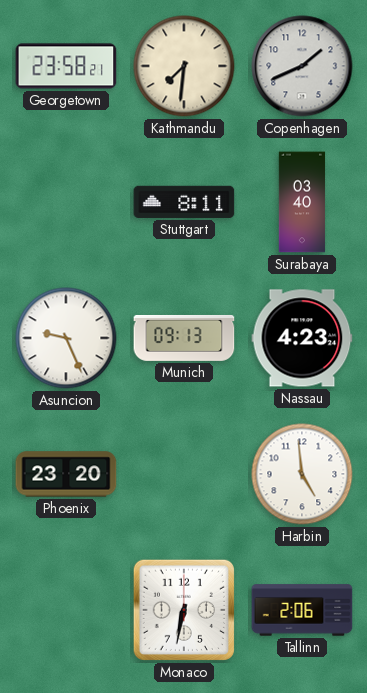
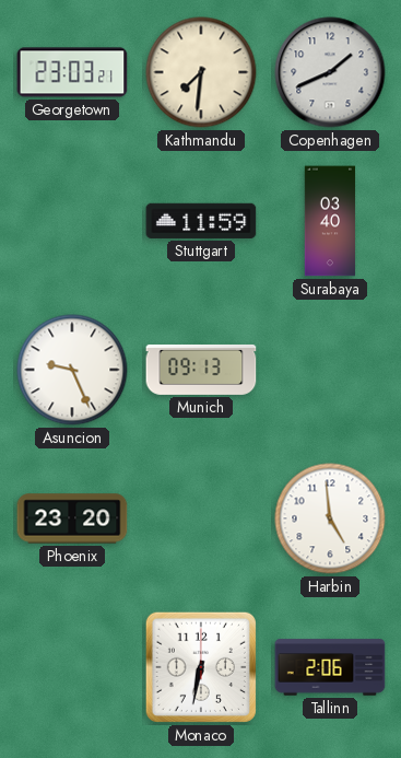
Georgetown: 23:58 -> 23:03
Stuttgart: 8:11 -> 11:59
Nassau: 4:23 -> none
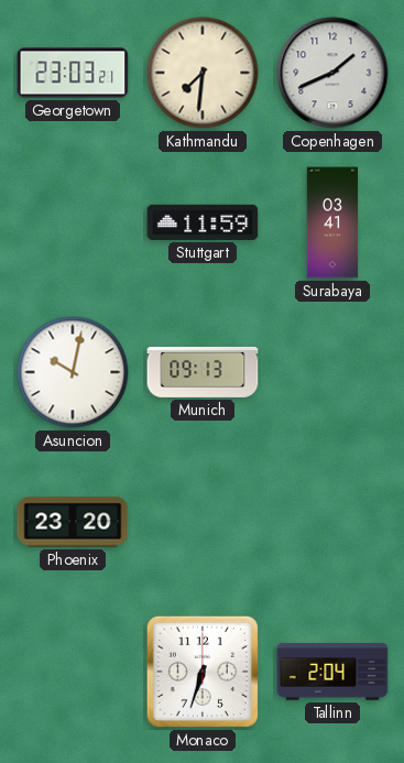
Surabaya: 03:40 -> 03:41
Asuncion: 9:26 -> 10:02
Harbin: 4:59 -> none
Monaco: 6:32 -> 6:33
Tallinn: 2:06 -> 2:04
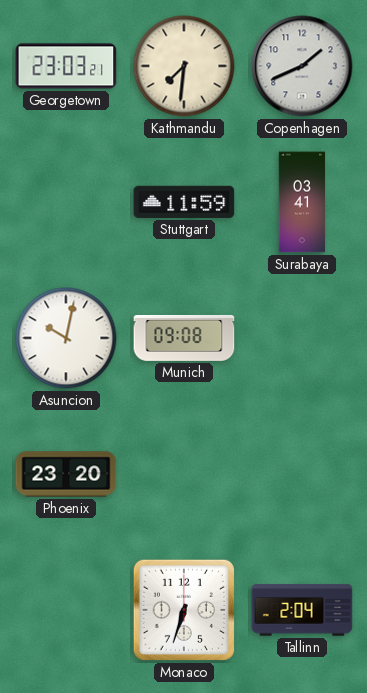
Munich: 09:13 -> 09:08
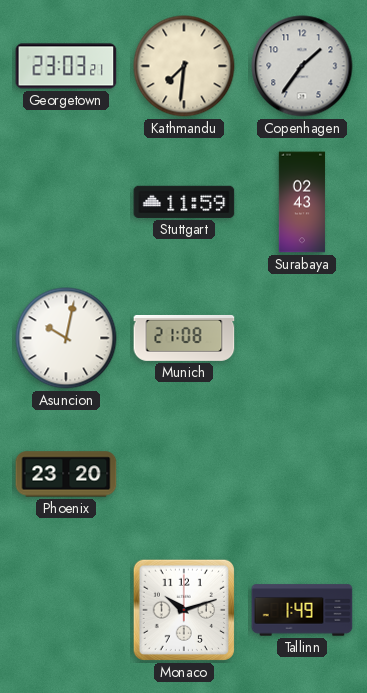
Copenhagen: 1:41 -> 1:36
Surabaya: 03:41 -> 02:43
Munich: 09:08 -> 21:08
Monaco: 6:33 -> 10:12
Tallinn: 2:04 -> 1:49
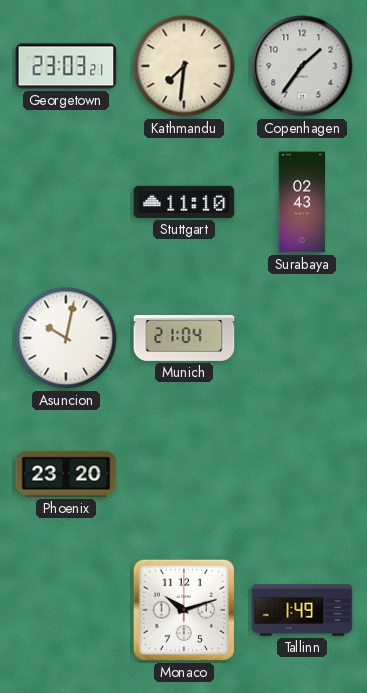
Stuttgart: 11:59 -> 11:10
Munich: 21:08 -> 21:04
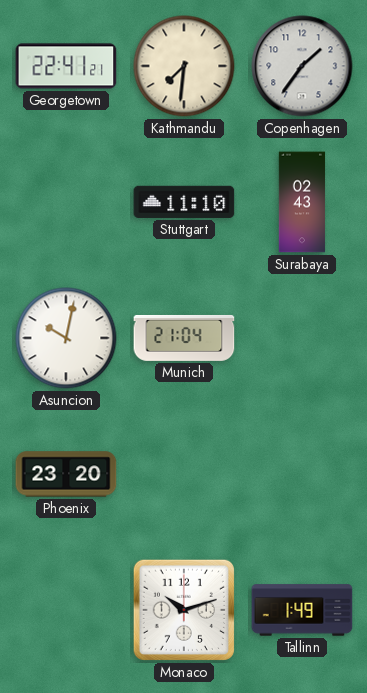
Georgetown: 23:03 -> 22:41
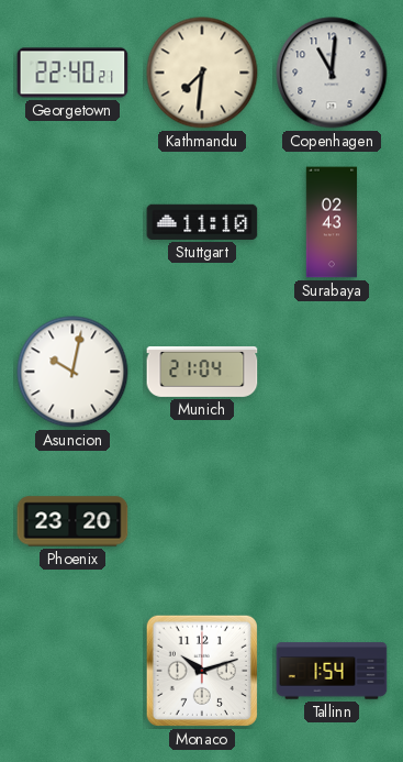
Georgetown: 22:41 -> 22:40
Copenhagen: 1:36 -> 11:01
Tallinn: 1:49 -> 1:54
